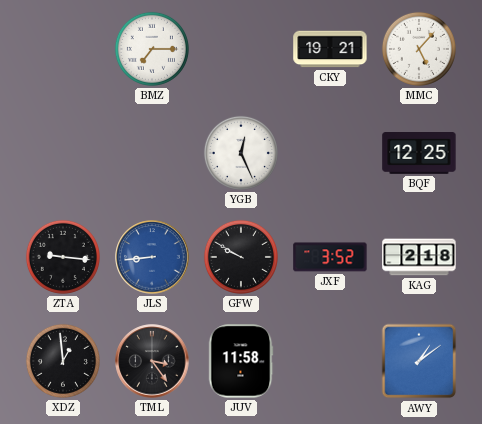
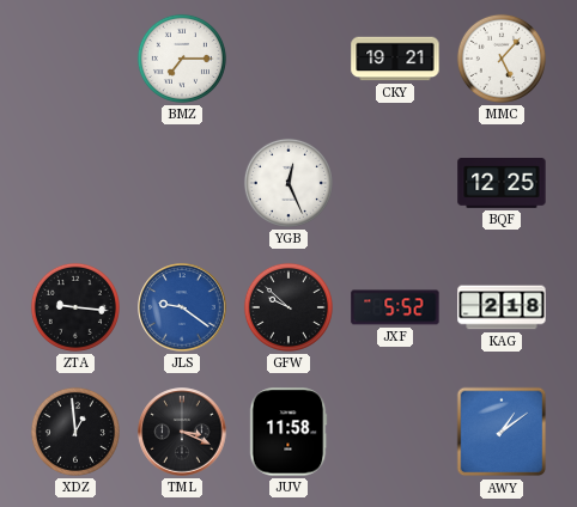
JLS: 8:44 -> 9:21
GFW: 9:50 -> 9:52
JXF: 3:52 -> 5:52
TML: 3:24 -> 3:19
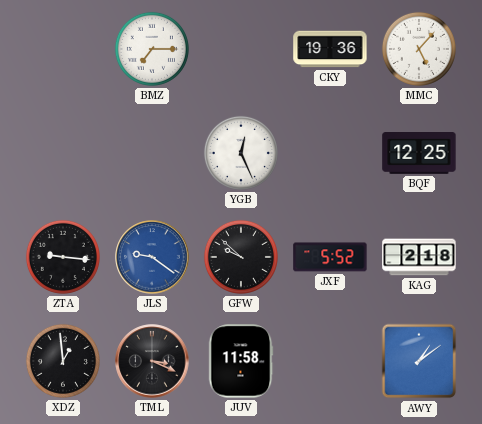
CKY: 19:21 -> 19:36
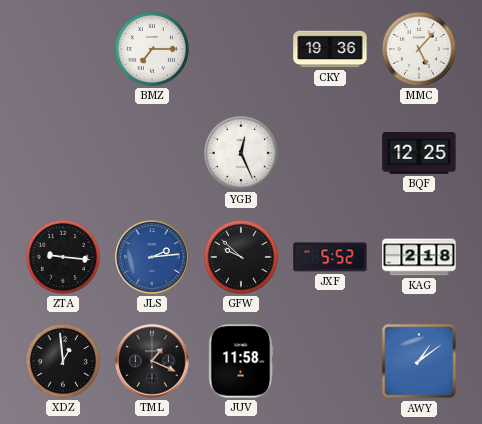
JLS: 9:21 -> 2:14
TML: 3:19 -> 1:19
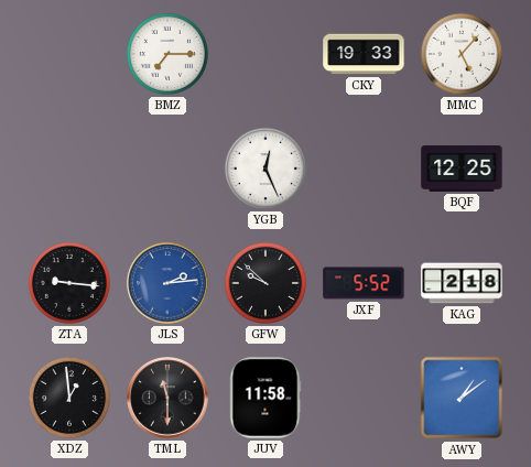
CKY: 19:36 -> 19:33
TML: 1:19 -> 11:30
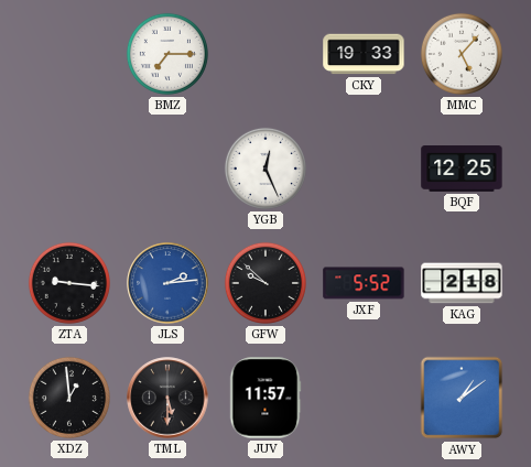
TML: 11:30 -> 5:30
JUV: 11:58 -> 11:57
